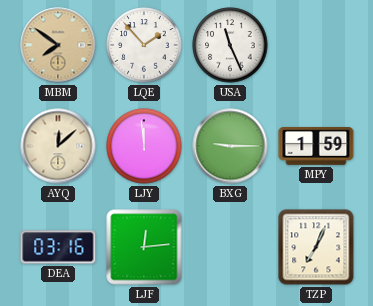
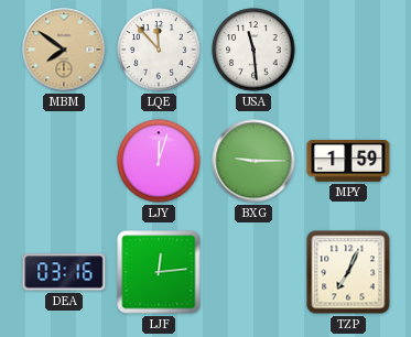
LQE: 1:53 -> 11:53
USA: 11:26 -> 11:29
AYQ: 12:08 -> none
LJY: 11:59 -> 12:03
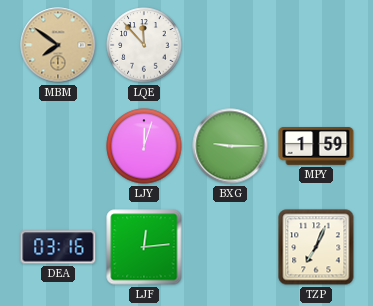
USA: 11:29 -> none
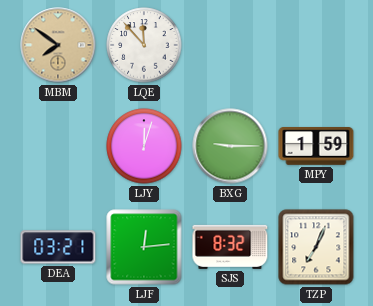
DEA: 03:16 -> 03:21
SJS: none -> 8:32
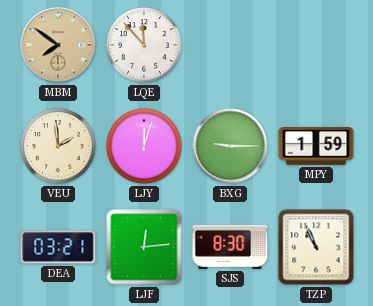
VEU: none -> 1:59
SJS: 8:32 -> 8:30
TZP: 7:04 -> 10:56
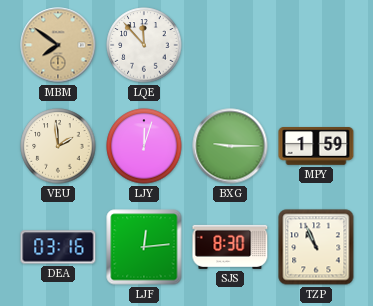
DEA: 03:21 -> 03:16
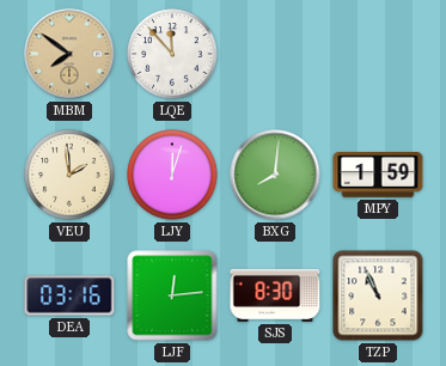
BXG: 9:15 -> 8:01
